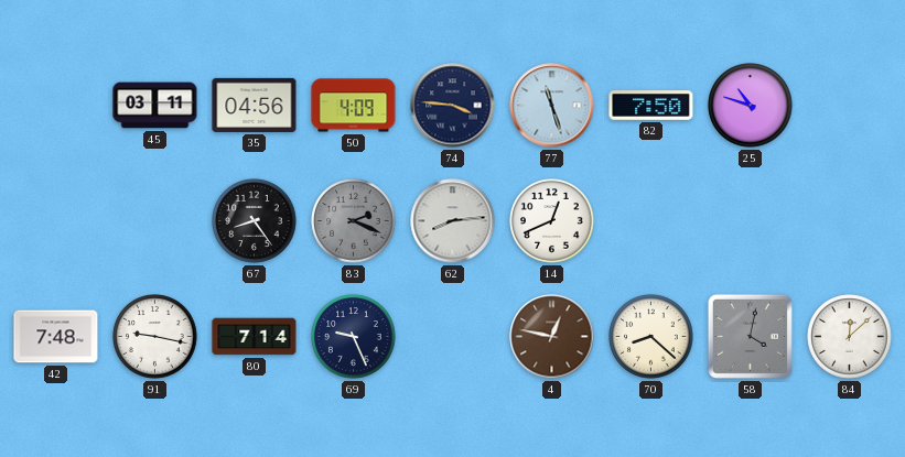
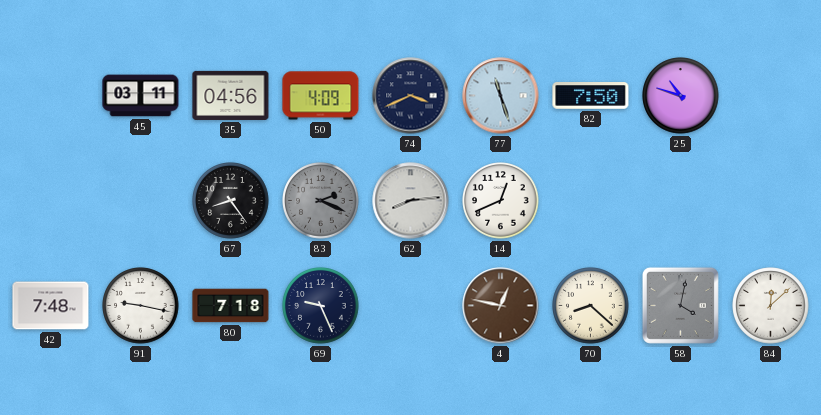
74: 3:46 -> 3:41
80: 7:14 -> 7:18
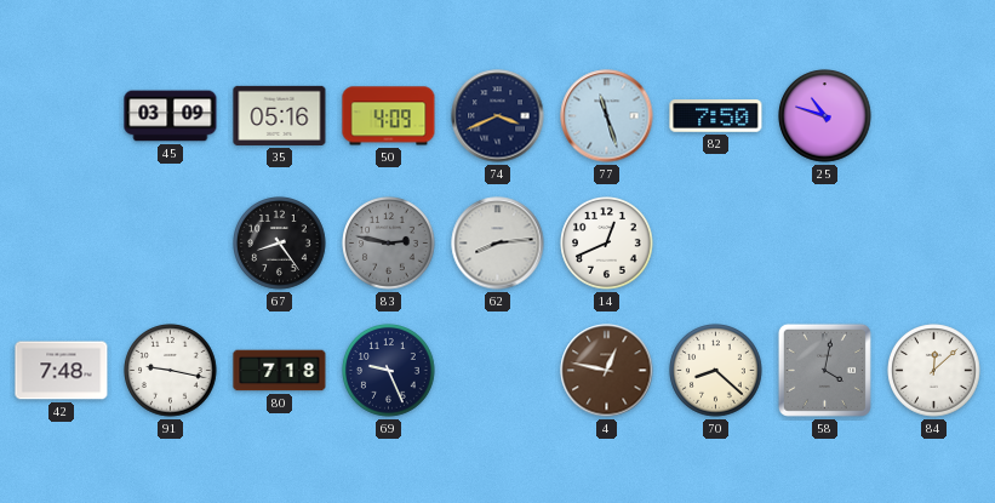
45: 03:11 -> 03:09
35: 04:56 -> 05:16
83: 2:19 -> 2:47
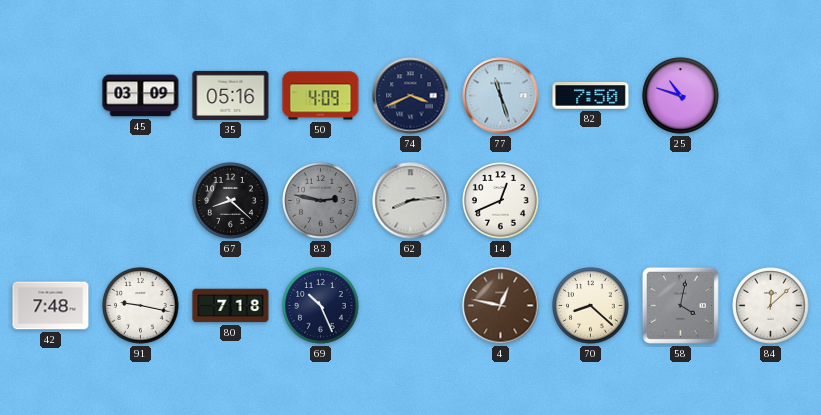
67: 8:24 -> 8:22
69: 9:26 -> 10:26
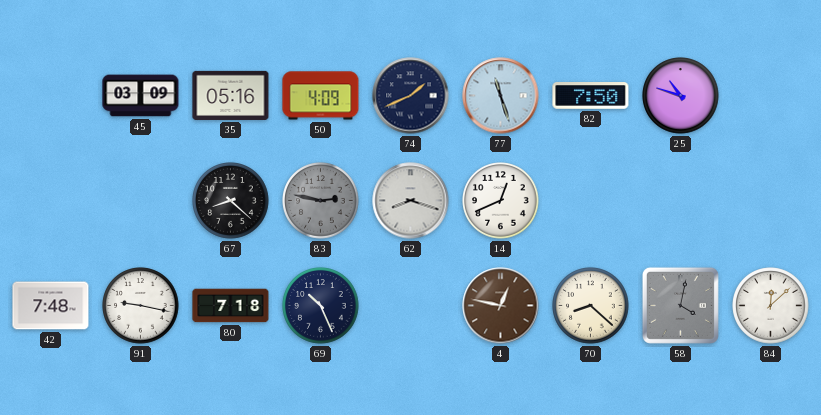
74: 3:41 -> 1:41
62: 8:14 -> 8:18
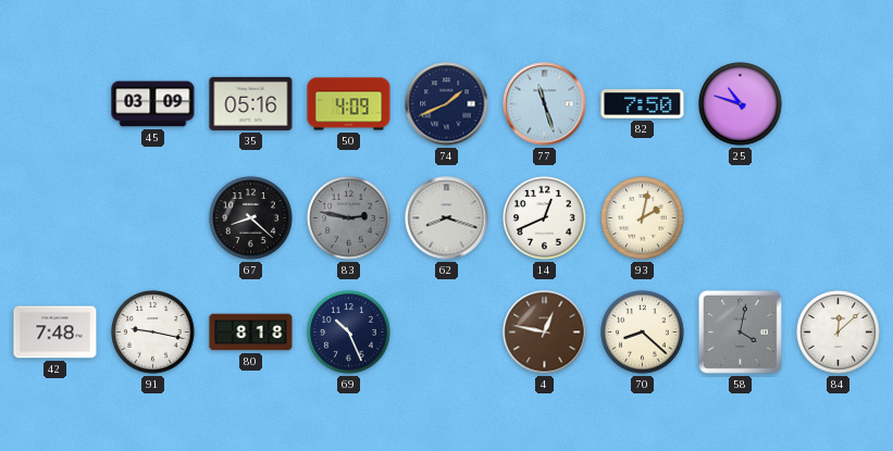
93: none -> 2:02
80: 7:18 -> 8:18
